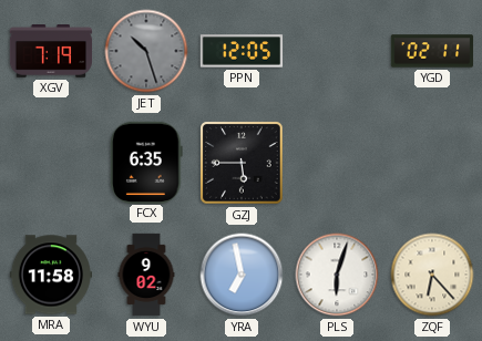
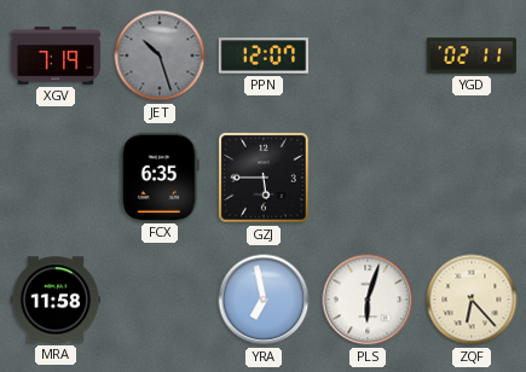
PPN: 12:05 -> 12:07
WYU: 9:02 -> none
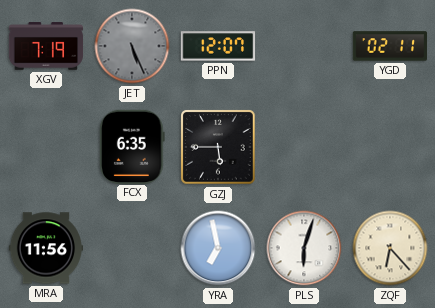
JET: 10:27 -> 5:26
MRA: 11:58 -> 11:56
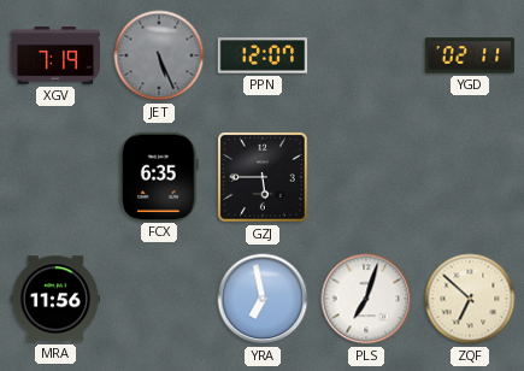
PLS: 6:03 -> 7:03
ZQF: 6:23 -> 6:52
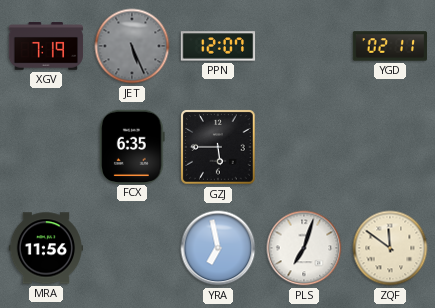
ZQF: 6:52 -> 11:51
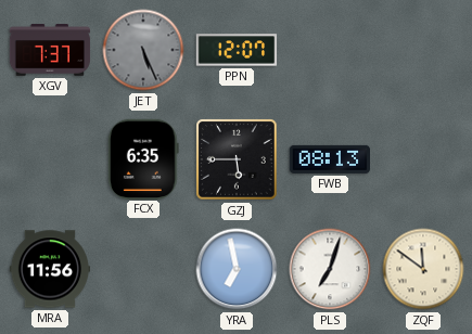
XGV: 7:19 -> 7:37
YGD: 02:11 -> none
FWB: none -> 08:13
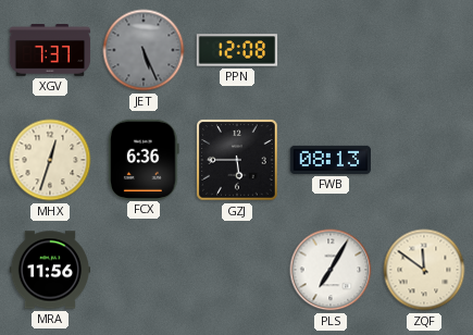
PPN: 12:07 -> 12:08
MHX: none -> 12:33
FCX: 6:35 -> 6:36
YRA: 6:58 -> none
PLS: 7:03 -> 7:05
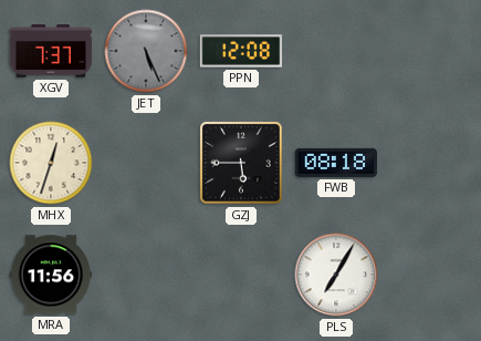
FCX: 6:36 -> none
FWB: 08:13 -> 08:18
ZQF: 11:51 -> none
